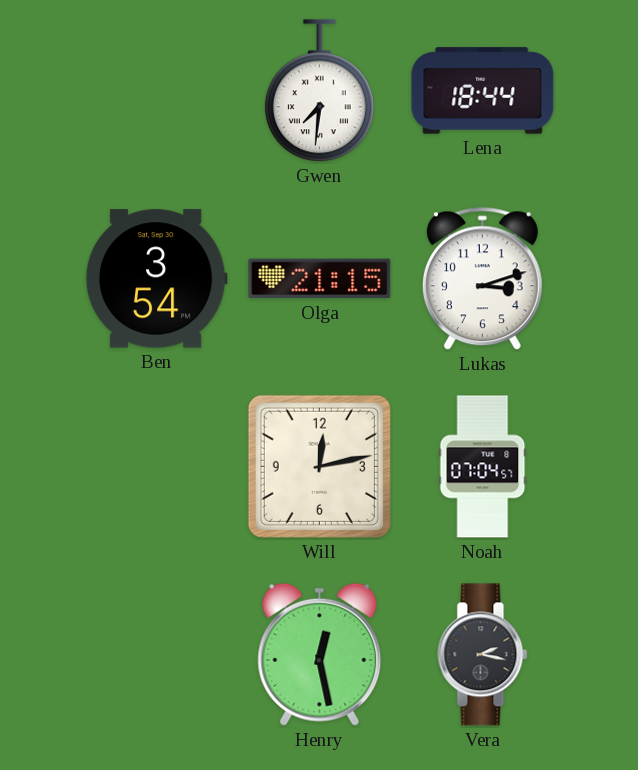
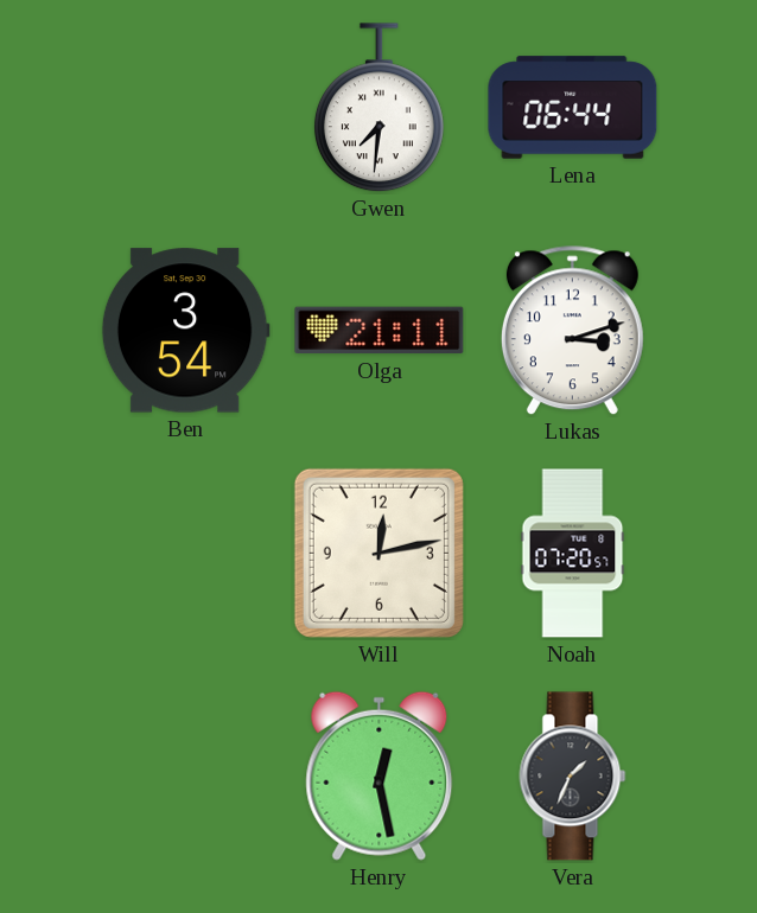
Lena: 18:44 -> 06:44
Olga: 21:15 -> 21:11
Noah: 07:04 -> 07:20
Vera: 2:17 -> 1:34
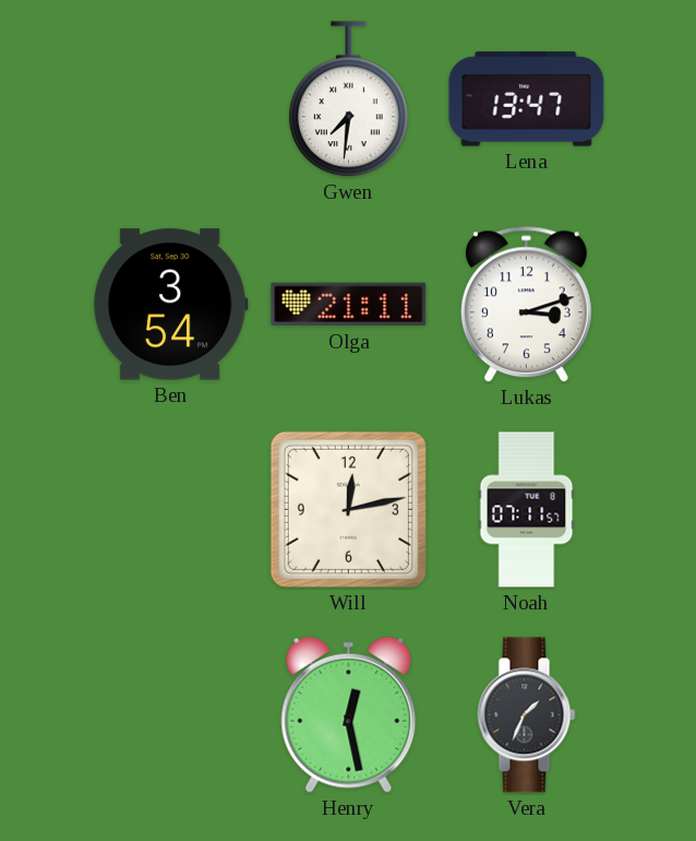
Lena: 06:44 -> 13:47
Noah: 07:20 -> 07:11
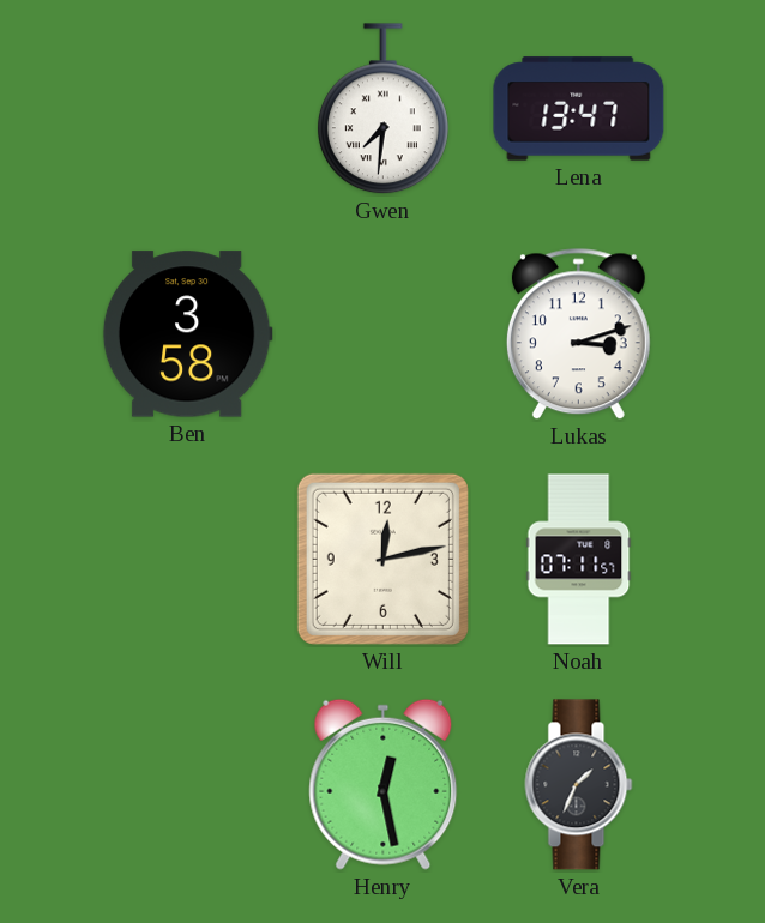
Ben: 3:54 -> 3:58
Olga: 21:11 -> none
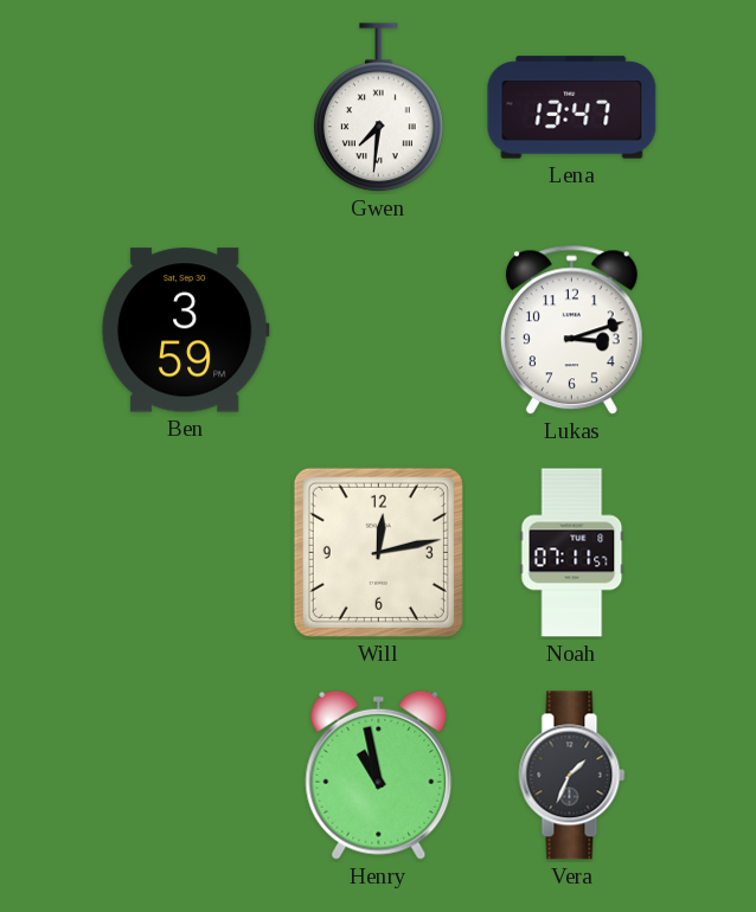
Ben: 3:58 -> 3:59
Henry: 12:28 -> 10:58
